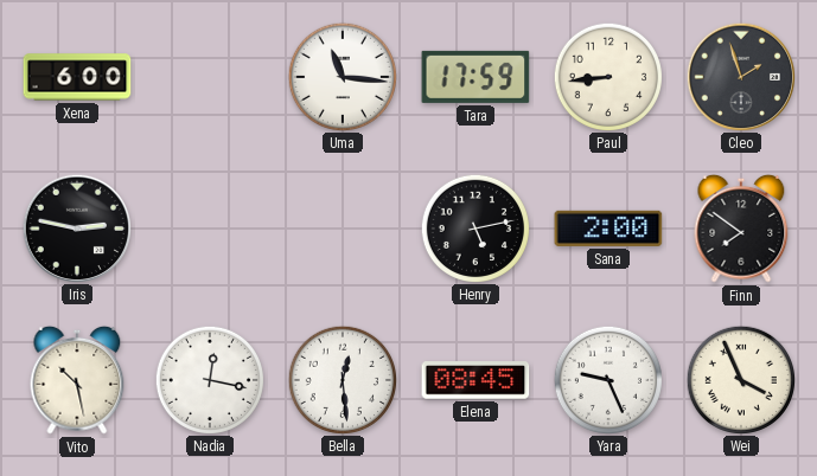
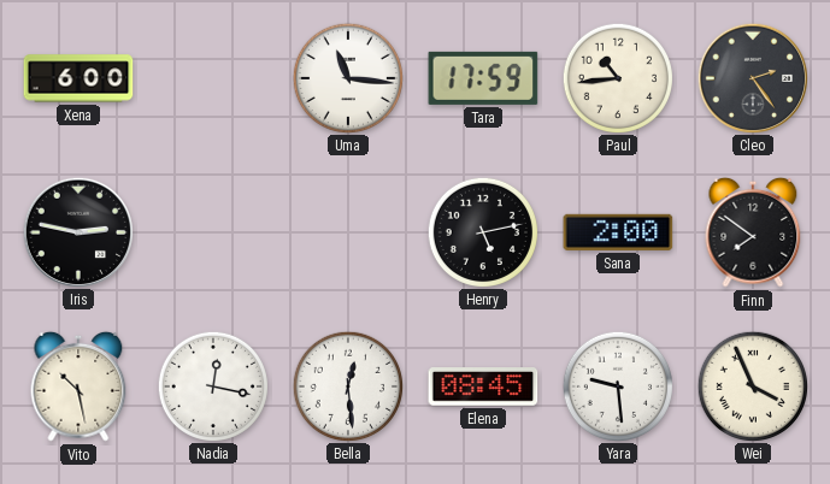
Paul: 8:44 -> 10:44
Cleo: 1:57 -> 2:24
Yara: 9:26 -> 9:29
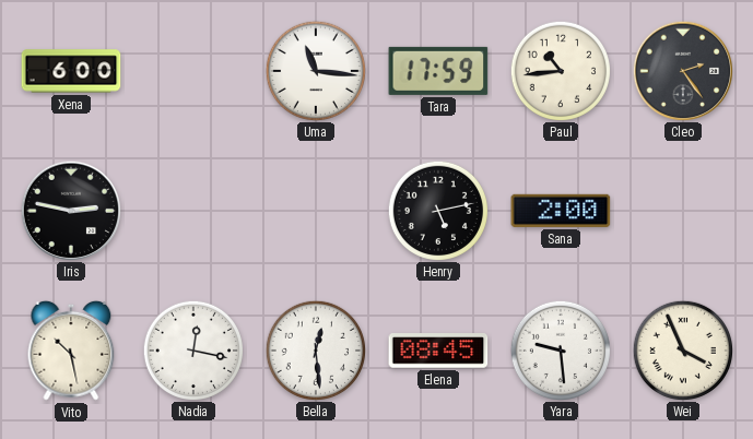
Finn: 7:51 -> none
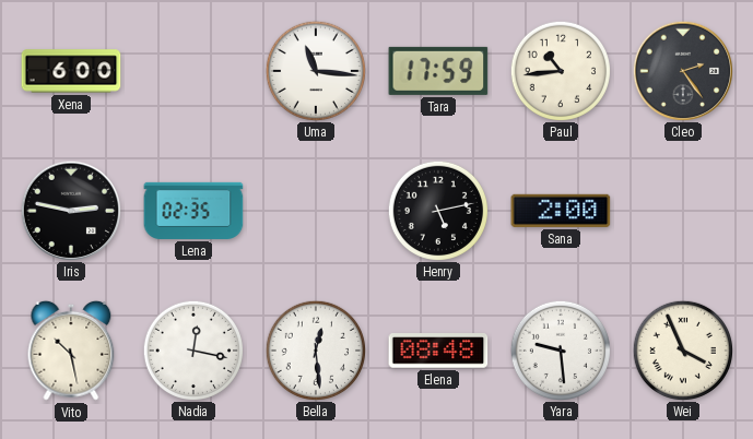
Lena: none -> 02:35
Elena: 08:45 -> 08:48
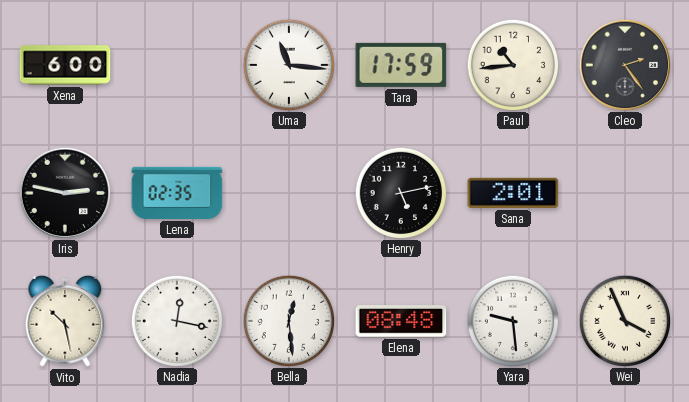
Sana: 2:00 -> 2:01
